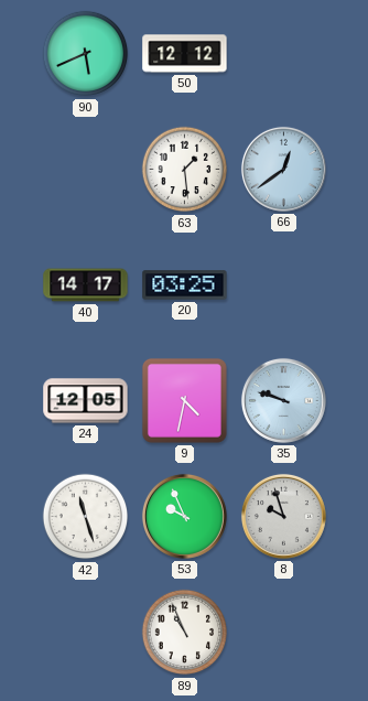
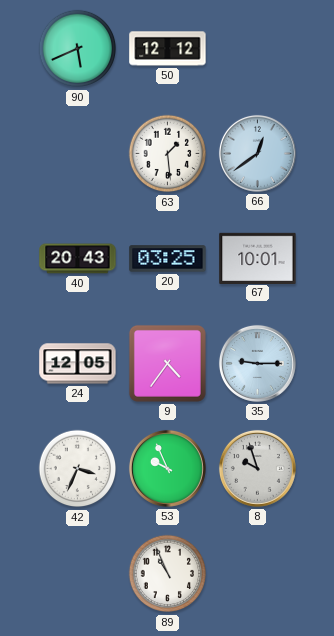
40: 14:17 -> 20:43
67: none -> 10:01
9: 4:32 -> 4:36
35: 9:48 -> 9:15
42: 11:27 -> 3:34
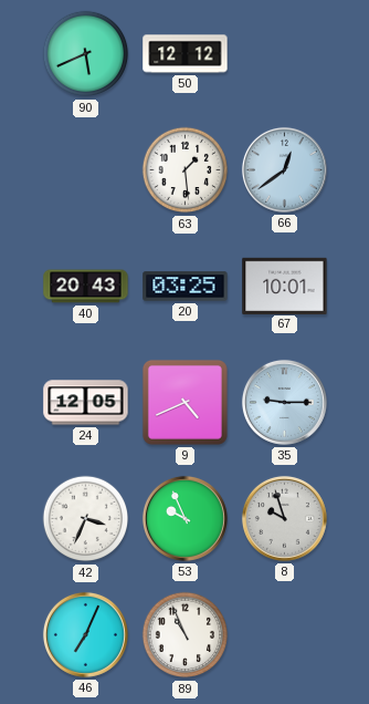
9: 4:36 -> 4:41
46: none -> 7:04
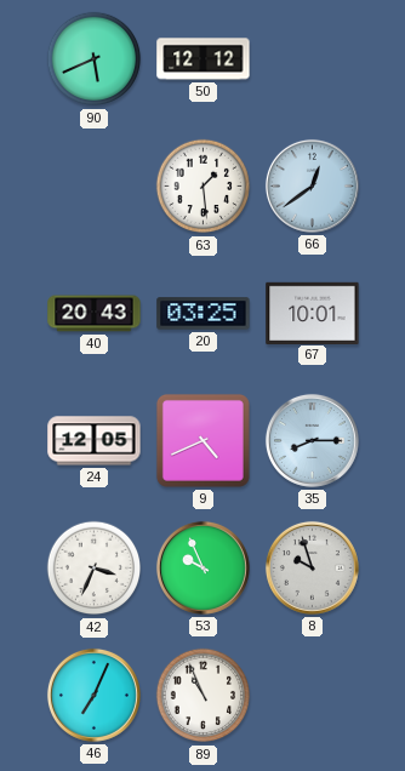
35: 9:15 -> 8:15
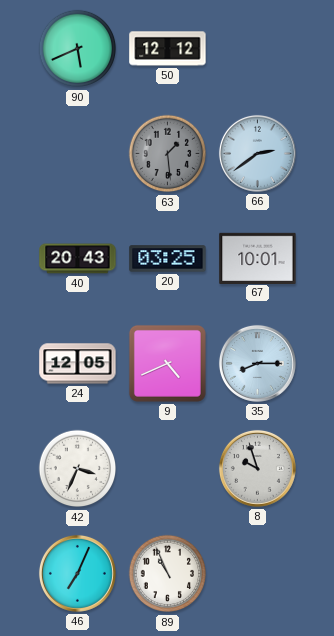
63 dial: white -> grey
66: 12:39 -> 2:39
53: 9:56 -> none
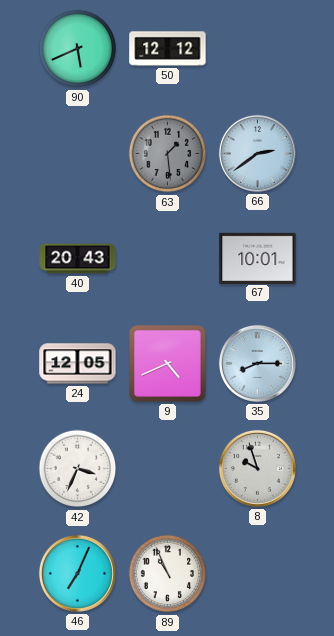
20: 03:25 -> none
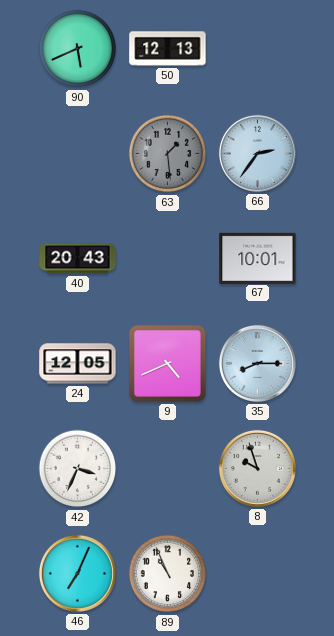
50: 12:12 -> 12:13
66: 2:39 -> 2:36
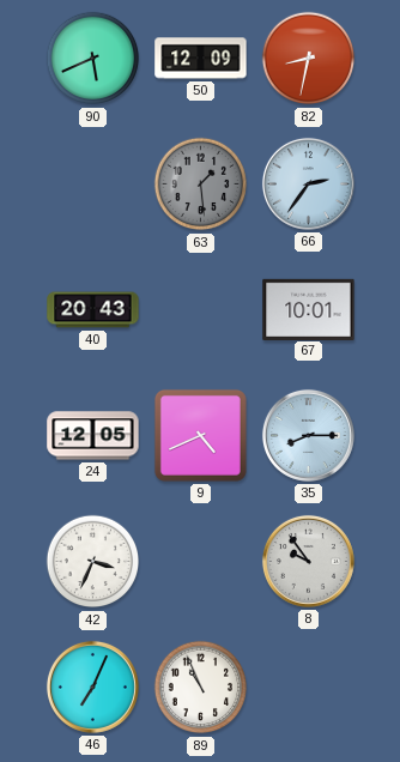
50: 12:13 -> 12:09
82: none -> 8:32
8: 9:57 -> 9:54
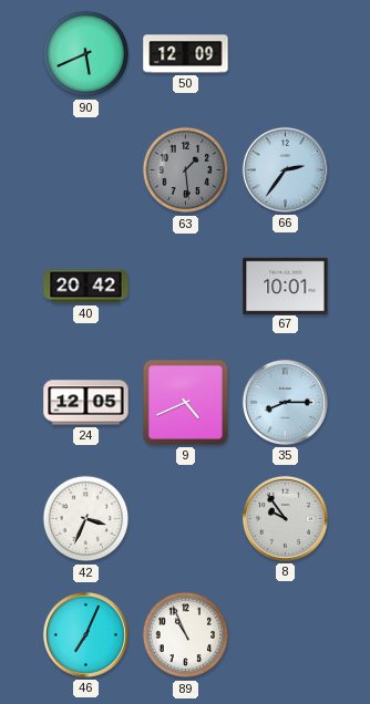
82: 8:32 -> none
40: 20:43 -> 20:42
